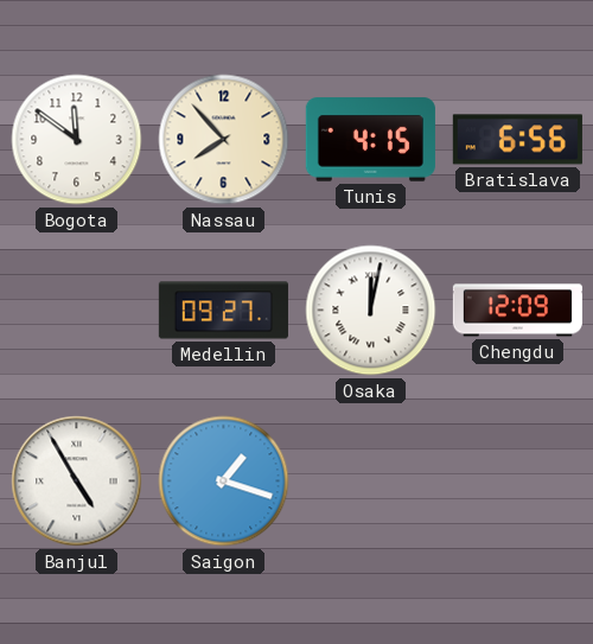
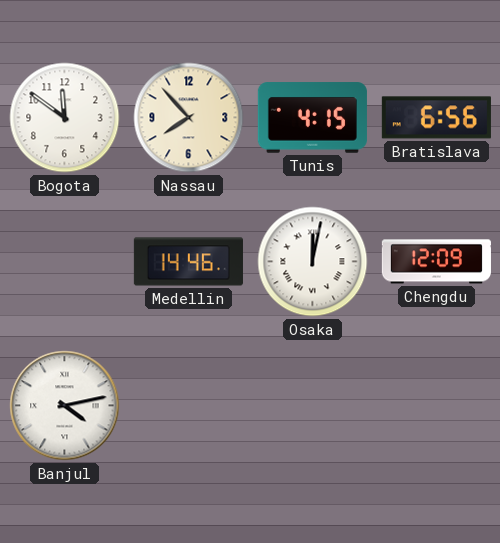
Medellin: 09:27 -> 14:46
Banjul: 4:55 -> 4:13
Saigon: 1:18 -> none
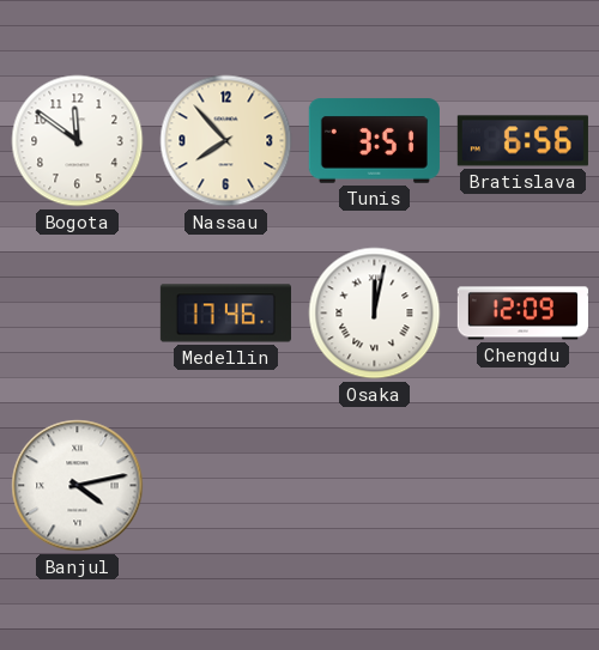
Tunis: 4:15 -> 3:51
Medellin: 14:46 -> 17:46
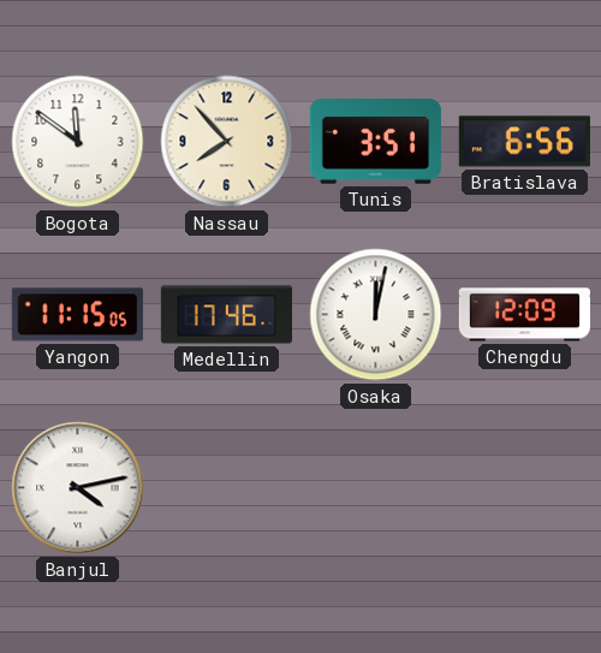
Yangon: none -> 11:15
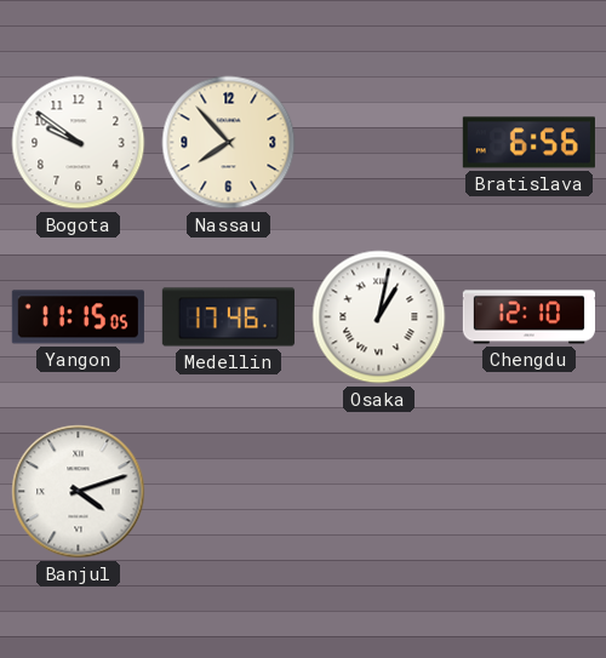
Bogota: 11:51 -> 9:51
Tunis: 3:51 -> none
Osaka: 12:02 -> 1:02
Chengdu: 12:09 -> 12:10
Banjul: 4:13 -> 4:12
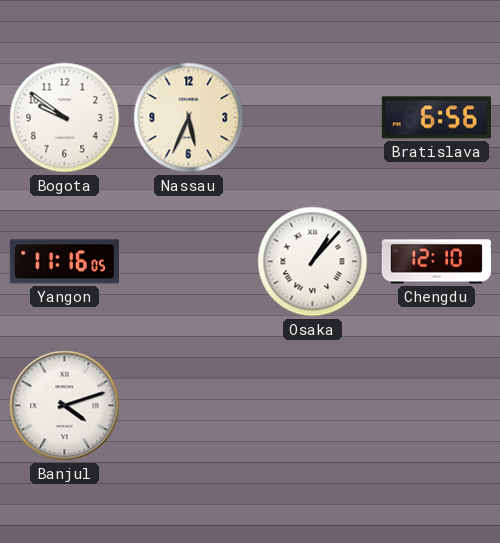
Nassau: 7:53 -> 5:34
Yangon: 11:15 -> 11:16
Medellin: 17:46 -> none
Osaka: 1:02 -> 1:07
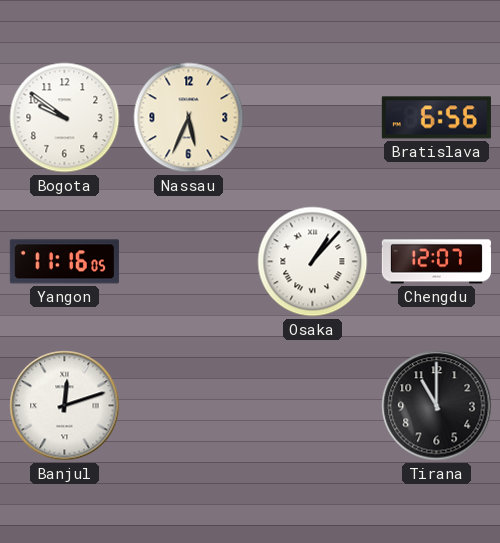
Chengdu: 12:10 -> 12:07
Banjul: 4:12 -> 12:12
Tirana: none -> 11:00
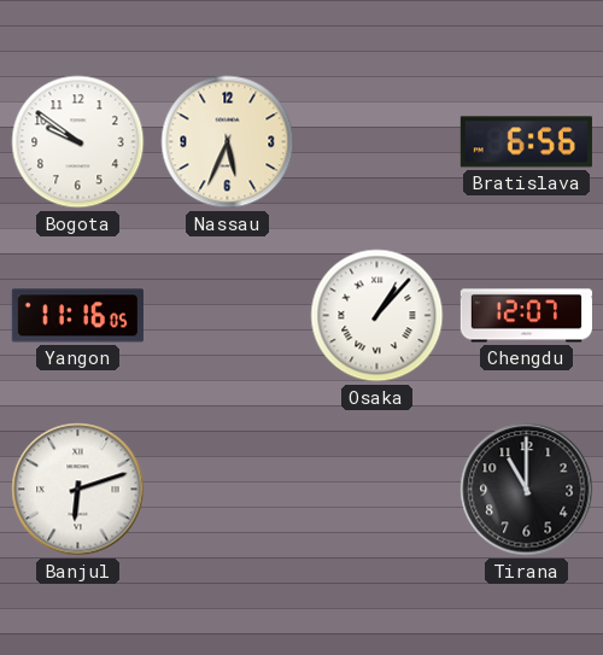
Banjul: 12:12 -> 6:12
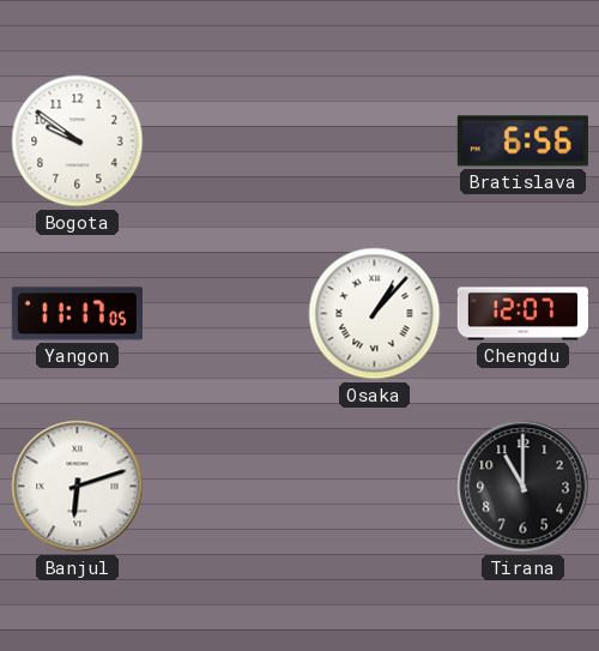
Nassau: 5:34 -> none
Yangon: 11:16 -> 11:17
